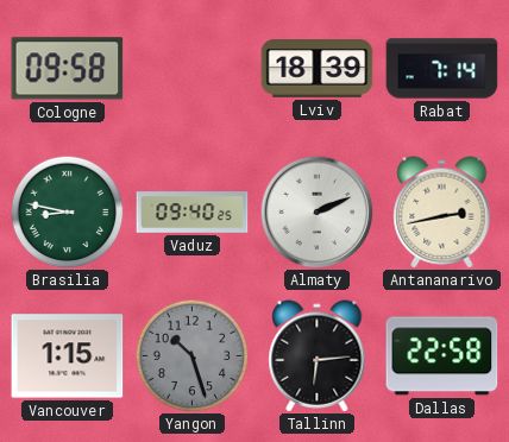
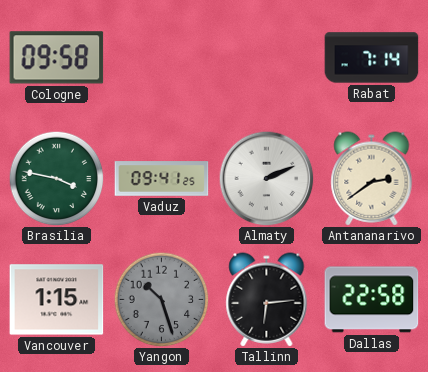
Lviv: 18:39 -> none
Brasilia: 8:47 -> 3:47
Vaduz: 09:40 -> 09:41
Antananarivo: 2:43 -> 2:39
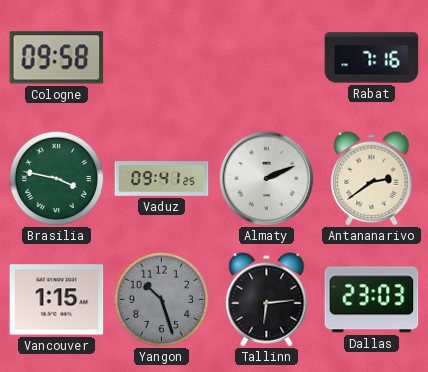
Rabat: 7:14 -> 7:16
Dallas: 22:58 -> 23:03
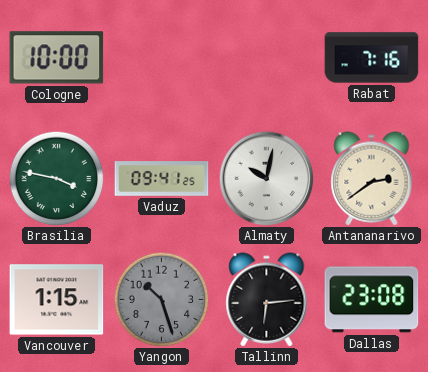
Cologne: 09:58 -> 10:00
Almaty: 2:11 -> 10:02
Dallas: 23:03 -> 23:08
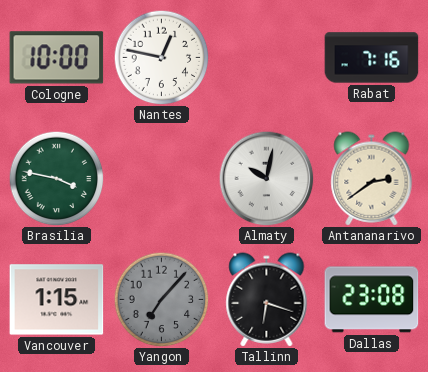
Nantes: none -> 12:47
Vaduz: 09:41 -> none
Yangon: 10:27 -> 7:07
Tallinn: 6:14 -> 6:18
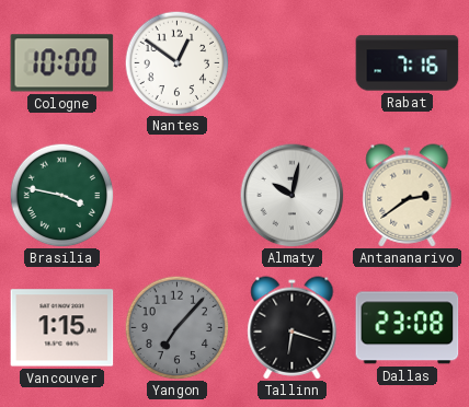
Nantes: 12:47 -> 12:51
